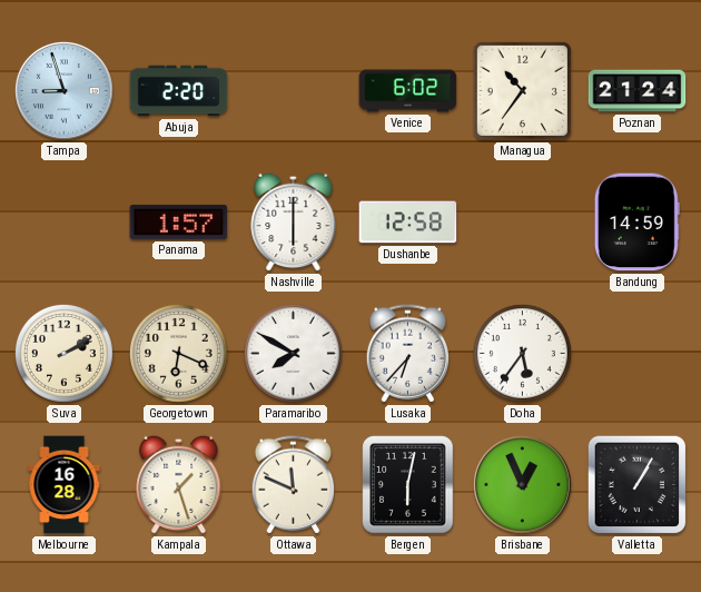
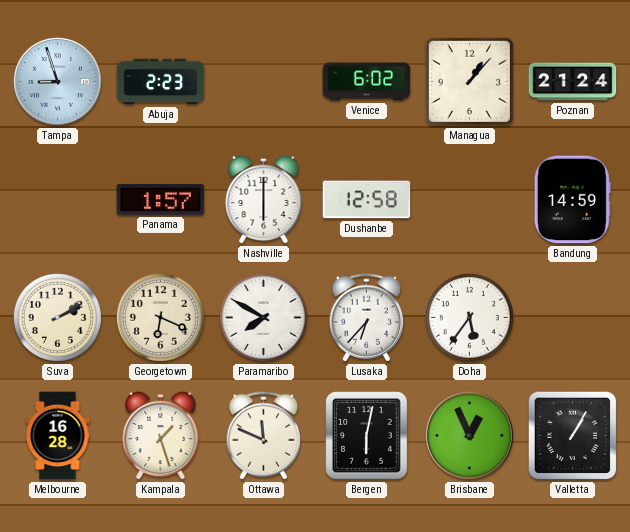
Abuja: 2:20 -> 2:23
Managua: 10:36 -> 1:07
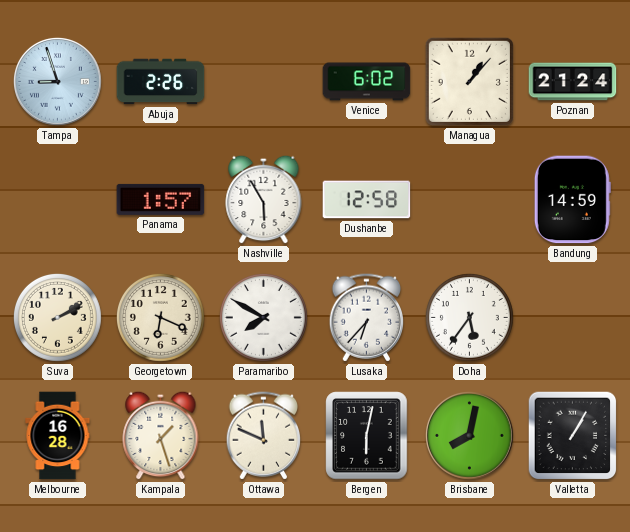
Abuja: 2:23 -> 2:26
Nashville: 6:00 -> 5:55
Brisbane: 12:56 -> 8:02
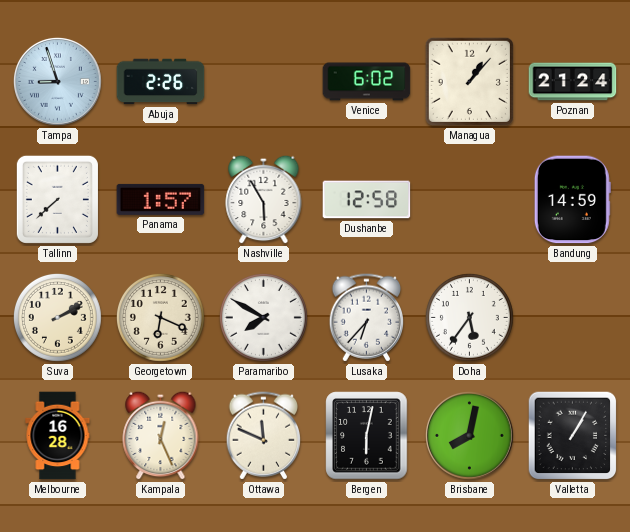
Tallinn: none -> 7:38
Kampala: 1:27 -> 12:26
